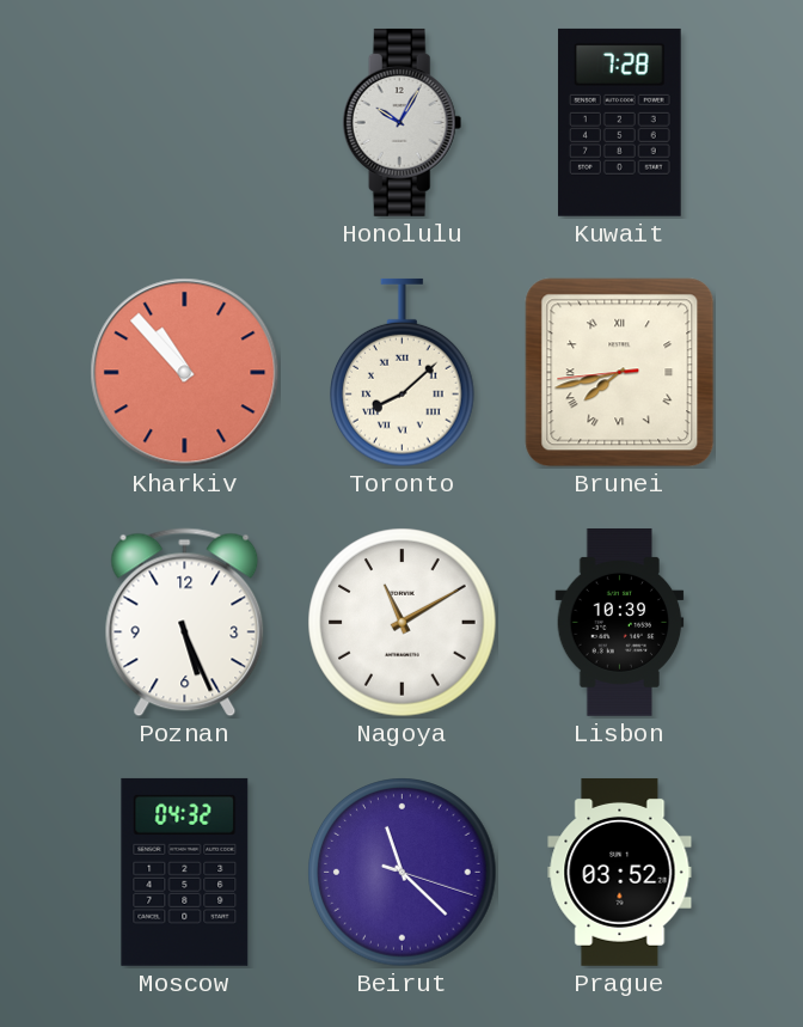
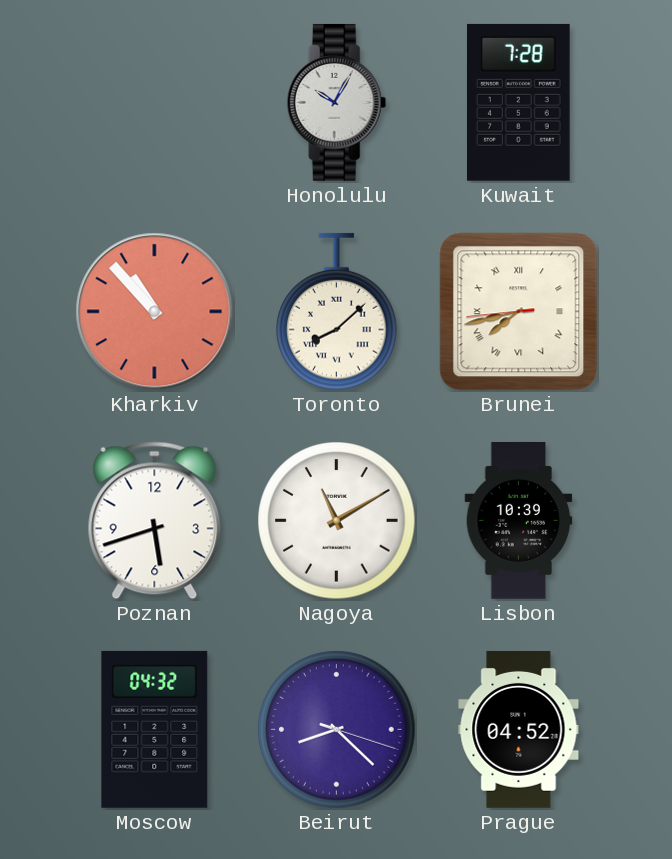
Poznan: 5:26 -> 5:42
Beirut: 11:22 -> 8:22
Prague: 03:52 -> 04:52
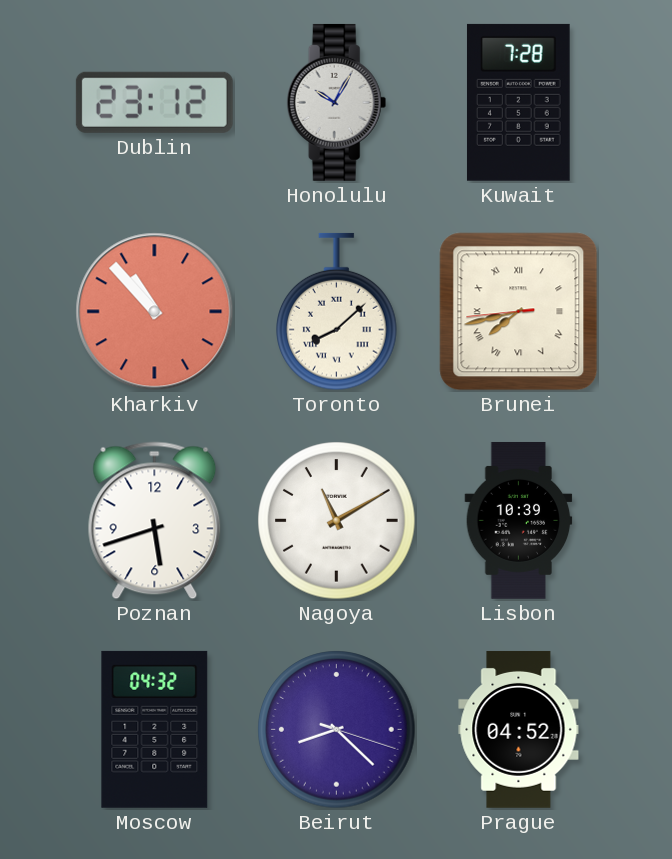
Dublin: none -> 23:12
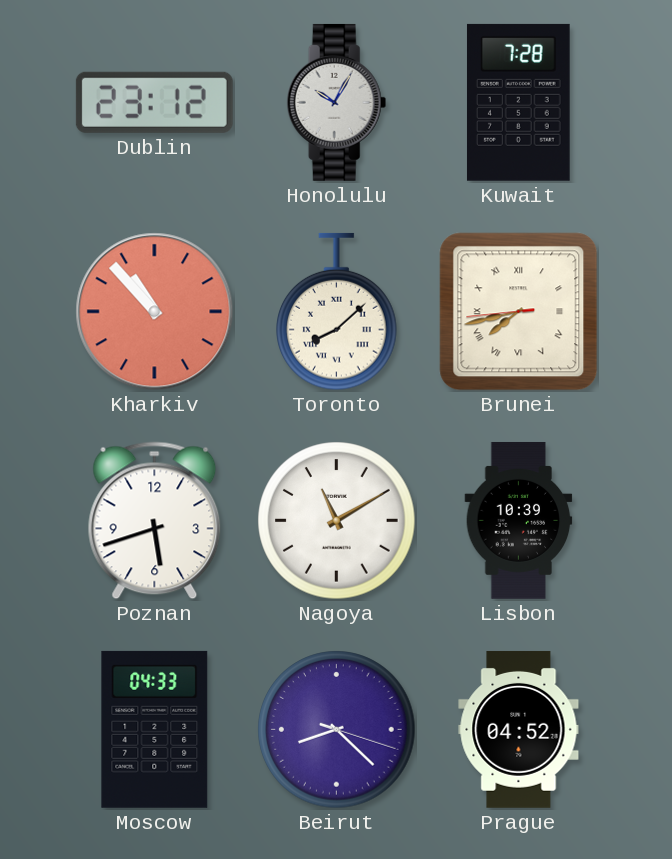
Moscow: 04:32 -> 04:33
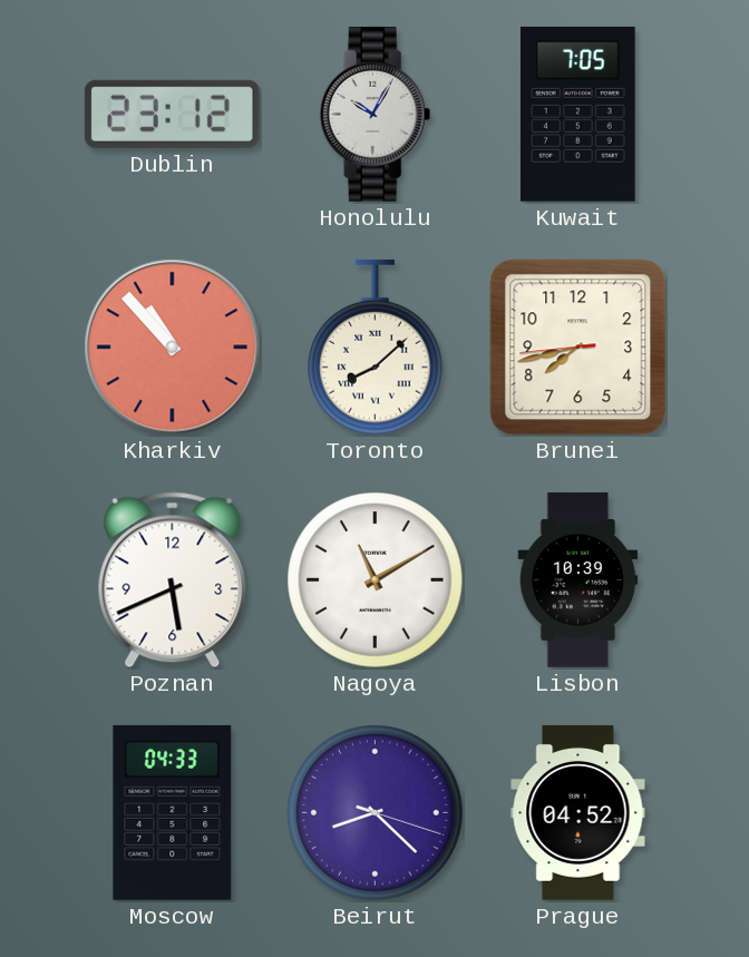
Kuwait: 7:28 -> 7:05
Brunei numerals: Roman -> Arabic
Poznan: 5:42 -> 5:41
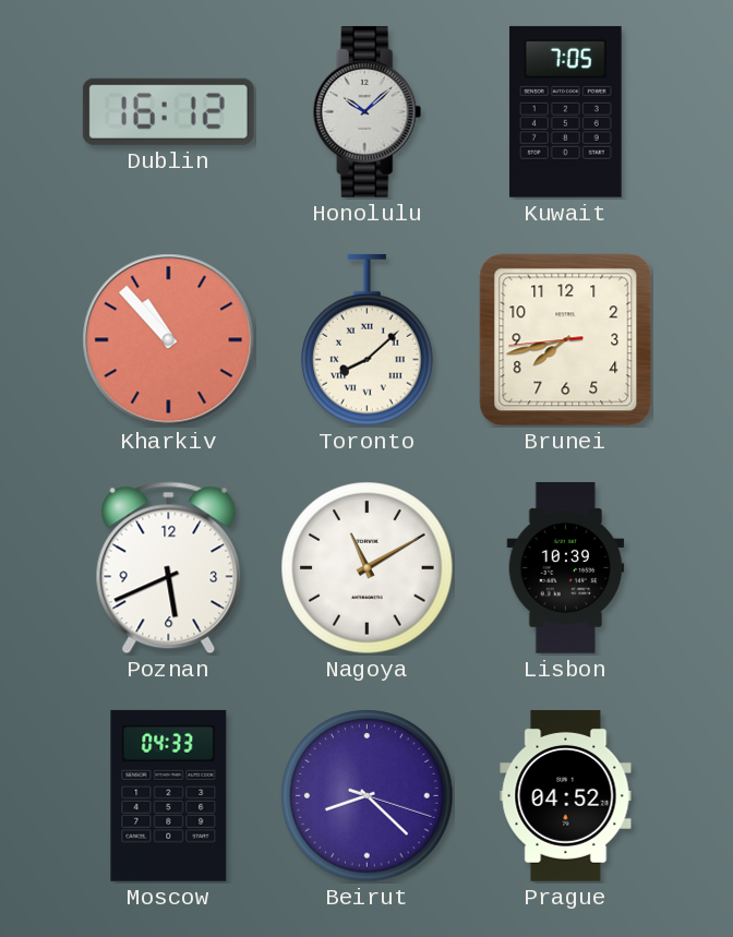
Dublin: 23:12 -> 16:12
Honolulu: 10:05 -> 10:08
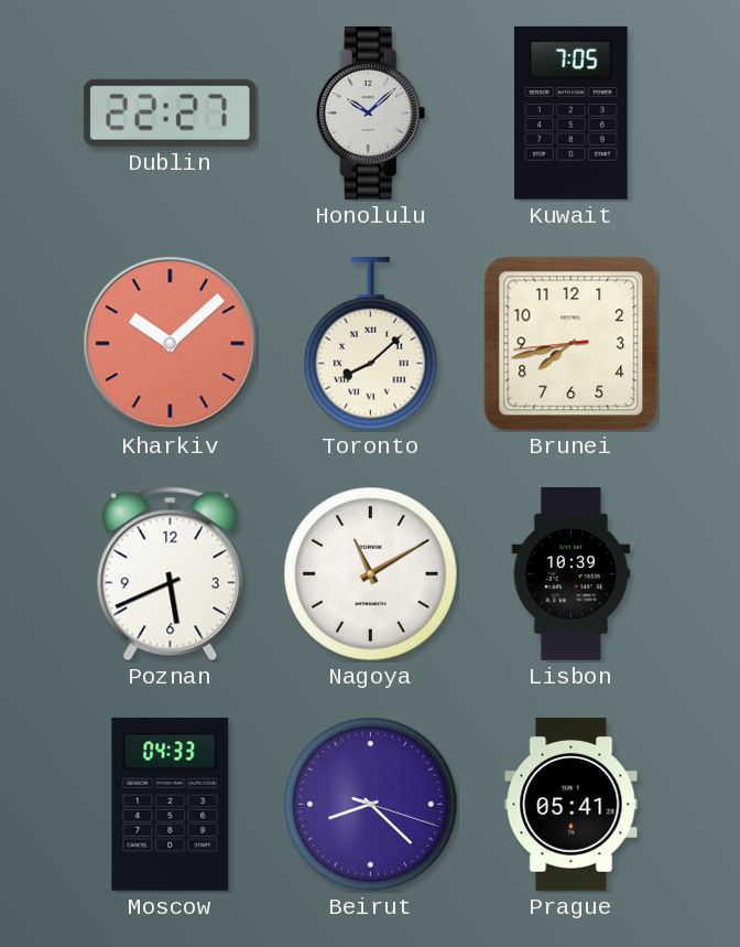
Dublin: 16:12 -> 22:27
Kharkiv: 10:53 -> 10:08
Prague: 04:52 -> 05:41
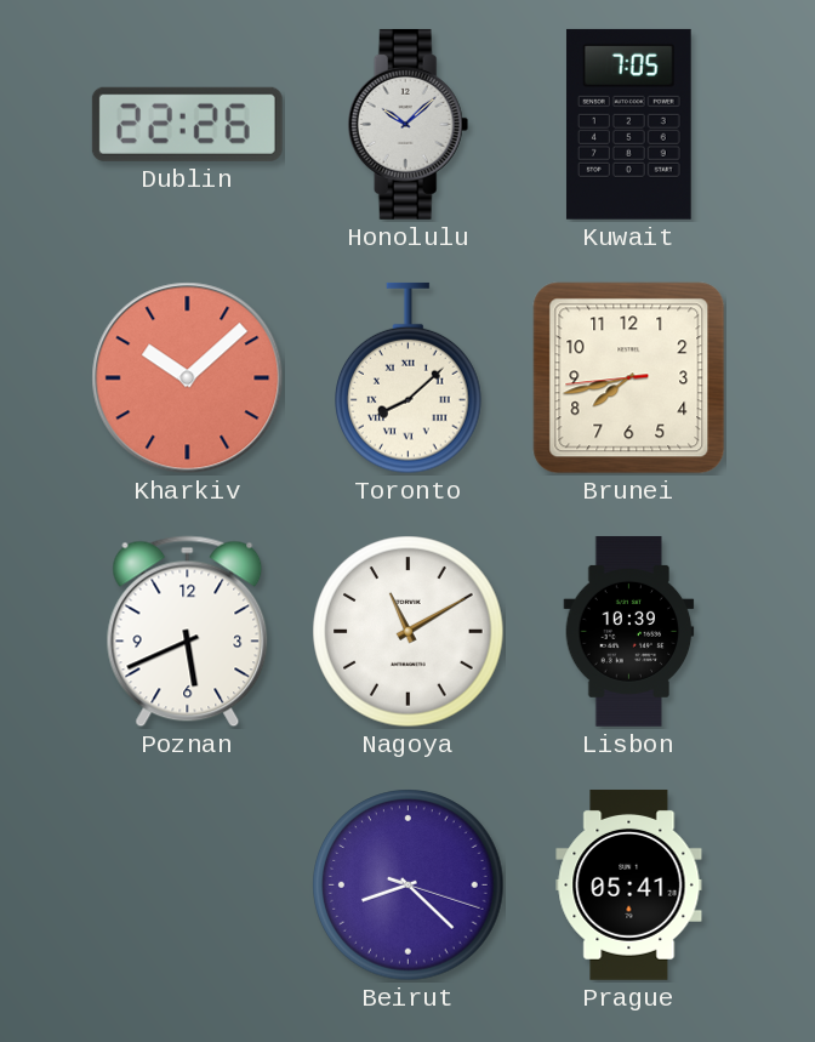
Dublin: 22:27 -> 22:26
Moscow: 04:33 -> none
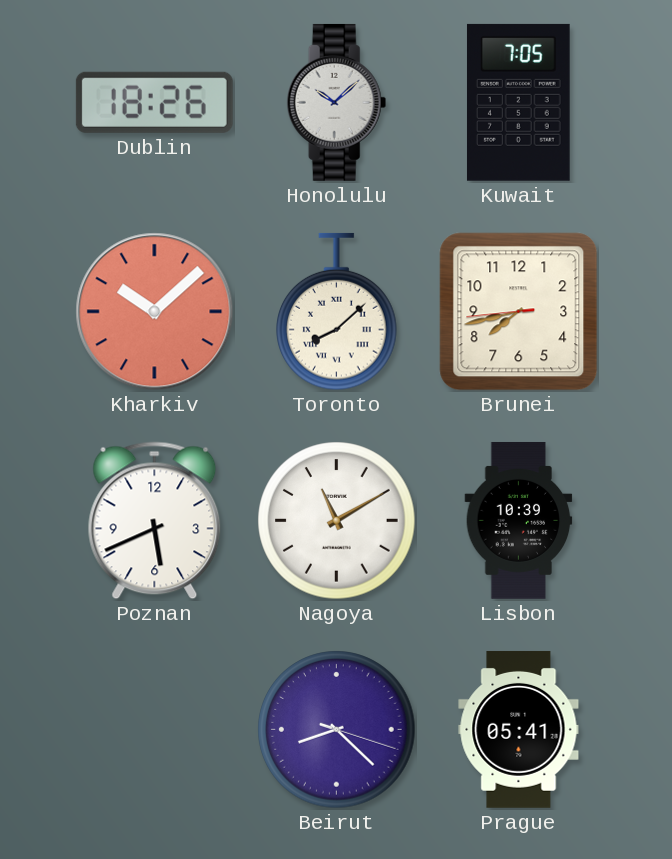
Dublin: 22:26 -> 18:26
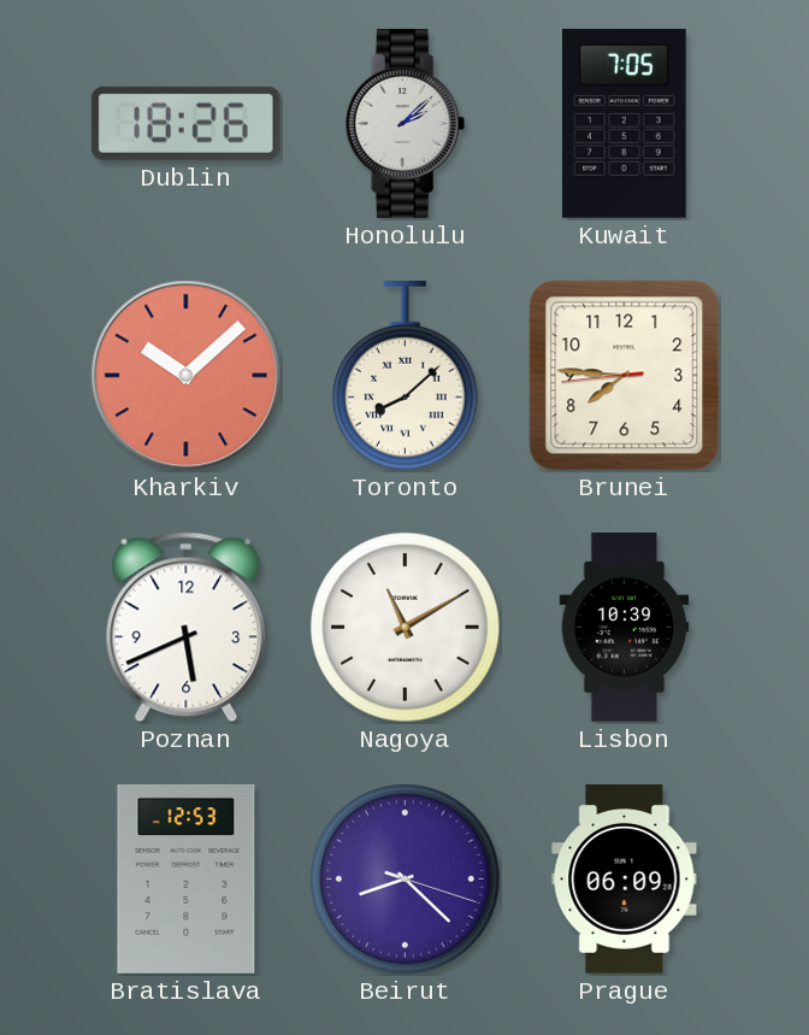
Honolulu: 10:08 -> 2:08
Brunei: 7:42 -> 7:45
Bratislava: none -> 12:53
Prague: 05:41 -> 06:09
